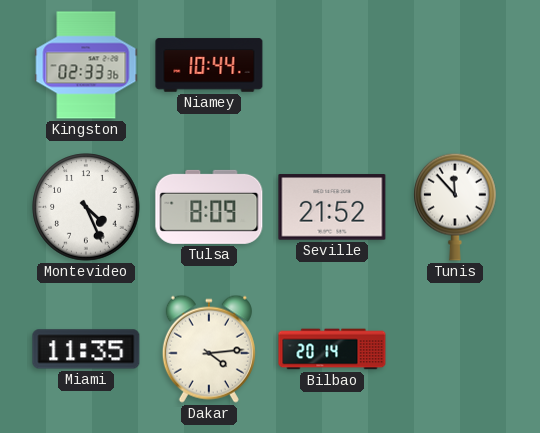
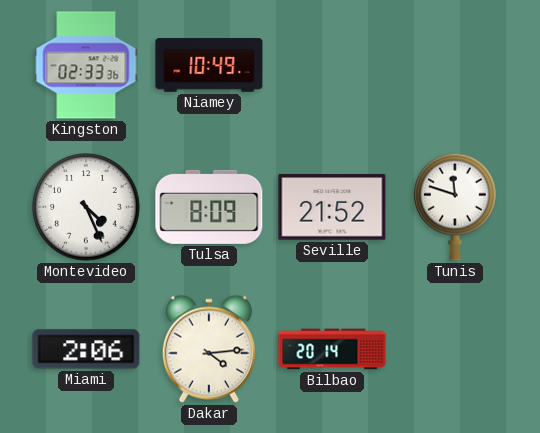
Niamey: 10:44 -> 10:49
Tunis: 11:53 -> 11:48
Miami: 11:35 -> 2:06
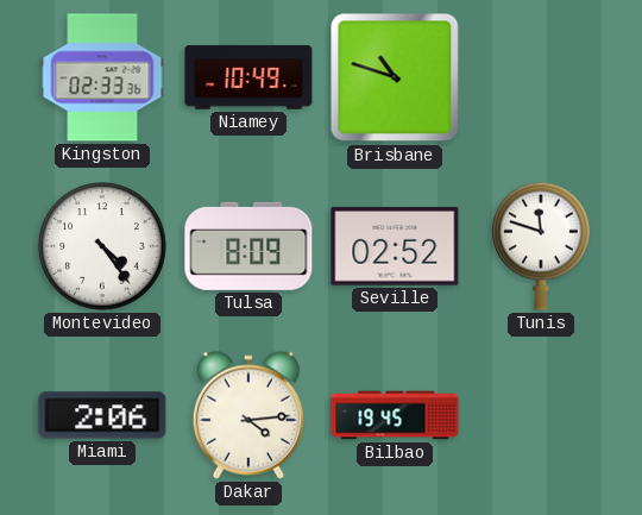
Brisbane: none -> 10:48
Montevideo: 4:26 -> 4:24
Seville: 21:52 -> 02:52
Bilbao: 20:14 -> 19:45
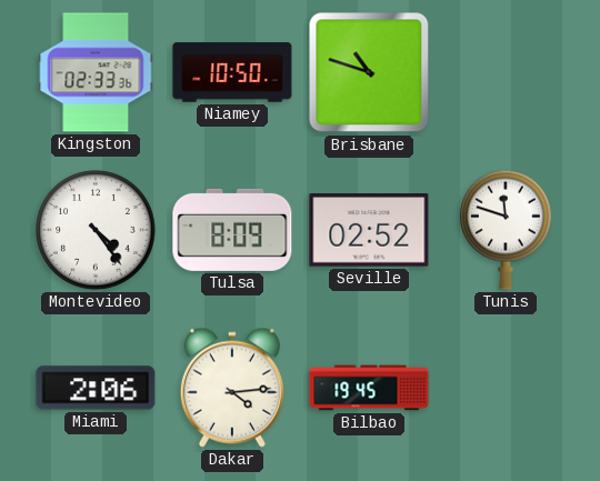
Niamey: 10:49 -> 10:50
